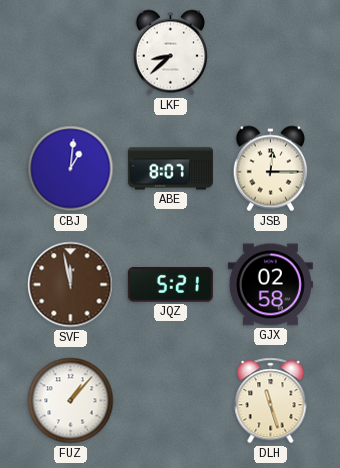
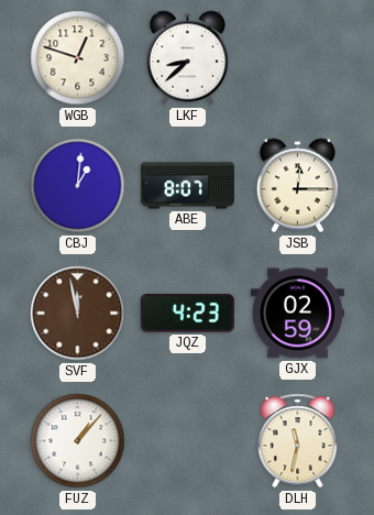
WGB: none -> 12:48
JQZ: 5:21 -> 4:23
GJX: 02:58 -> 02:59
DLH: 11:27 -> 11:32
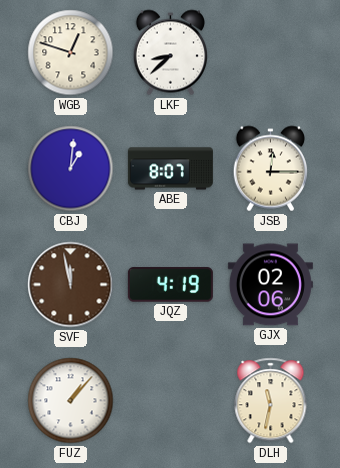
JQZ: 4:23 -> 4:19
GJX: 02:59 -> 02:06
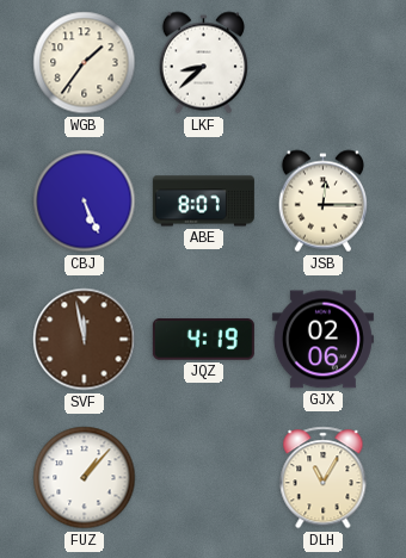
WGB: 12:48 -> 1:36
CBJ: 1:01 -> 5:26
DLH: 11:32 -> 11:05
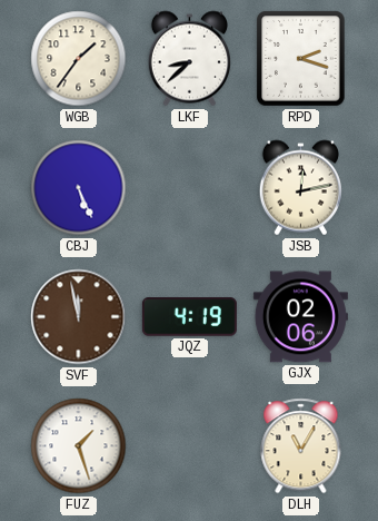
RPD: none -> 2:18
ABE: 8:07 -> none
JSB: 12:15 -> 12:13
FUZ: 1:07 -> 1:27
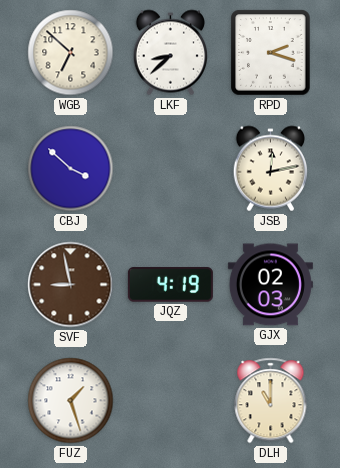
WGB: 1:36 -> 6:52
CBJ: 5:26 -> 3:52
SVF: 11:58 -> 8:58
GJX: 02:06 -> 02:03
DLH: 11:05 -> 11:00
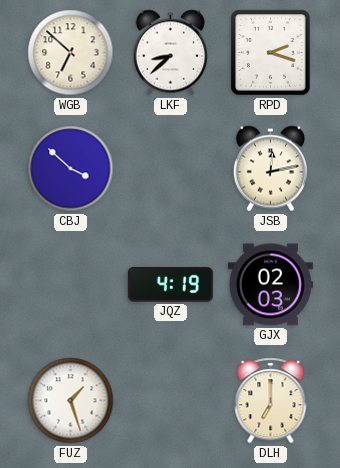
SVF: 8:58 -> none
DLH: 11:00 -> 7:00
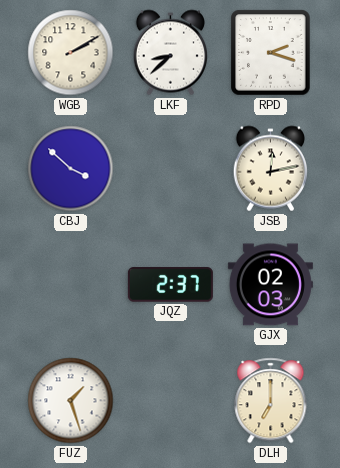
WGB: 6:52 -> 2:10
JQZ: 4:19 -> 2:37
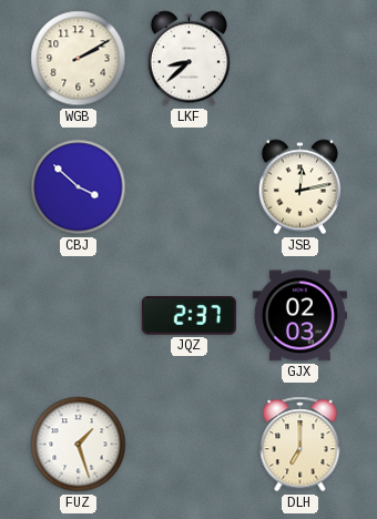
RPD: 2:18 -> none
